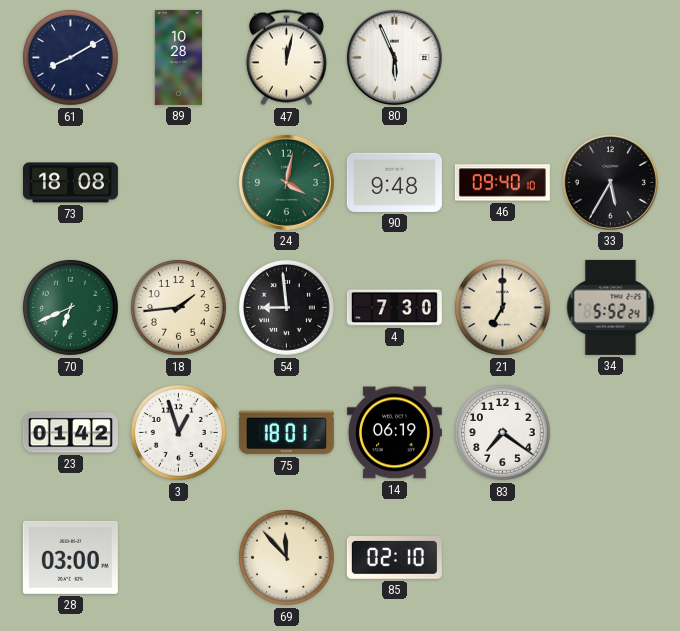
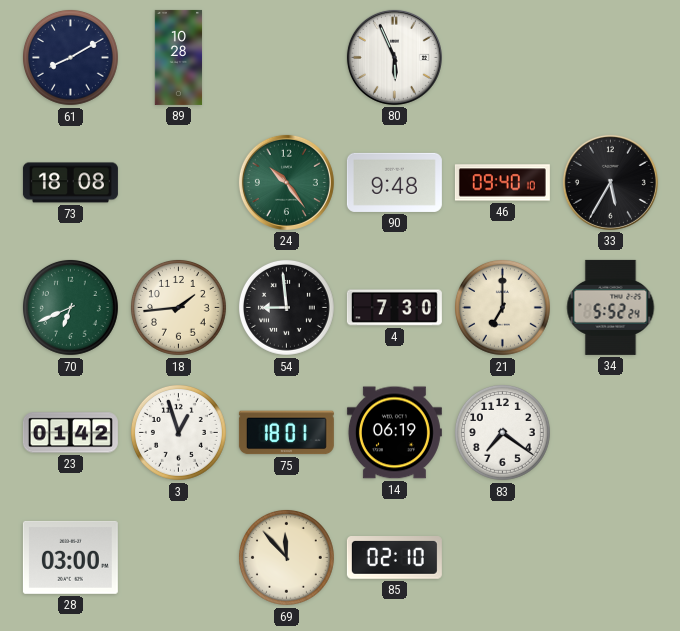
47: 12:02 -> none
24: 4:02 -> 10:24
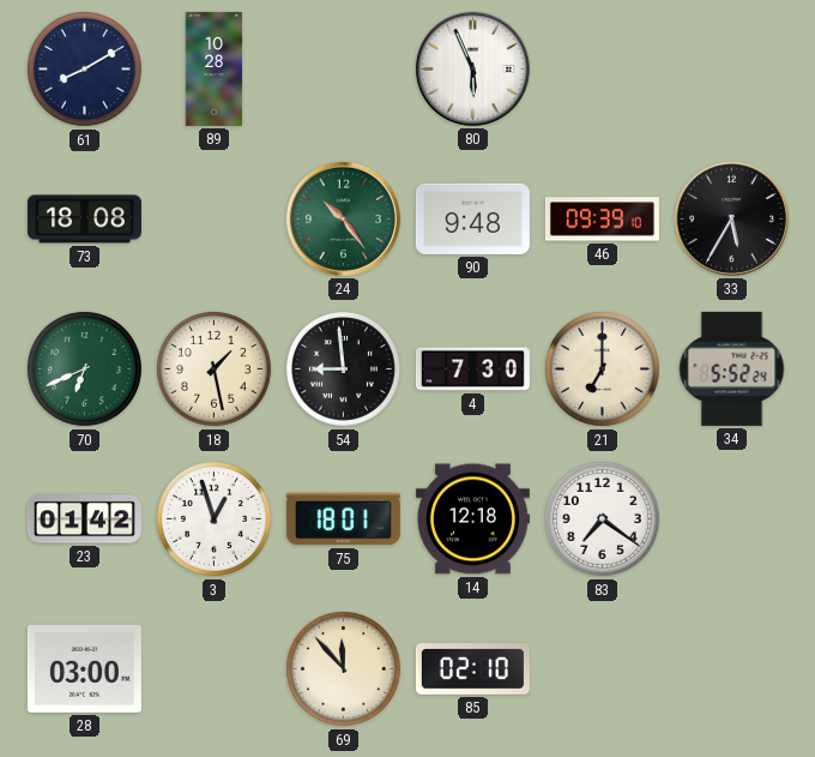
46: 09:40 -> 09:39
18: 1:44 -> 1:28
14: 06:19 -> 12:18
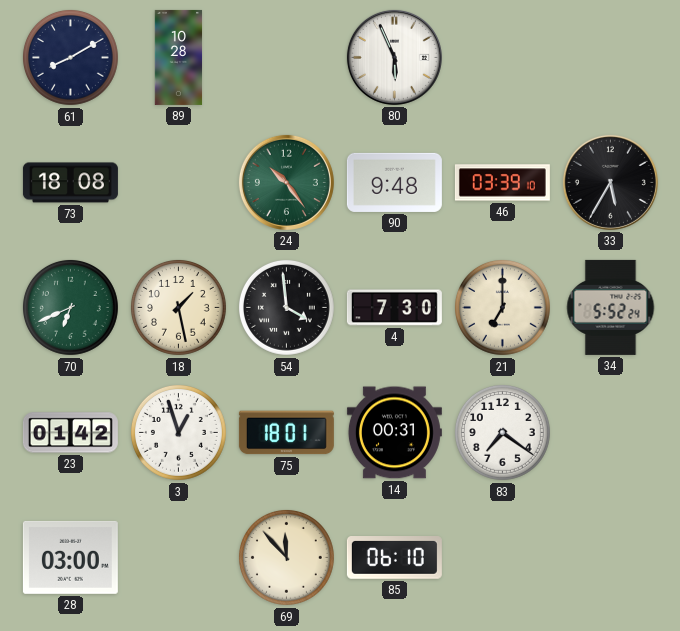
46: 09:39 -> 03:39
54: 8:59 -> 3:59
14: 12:18 -> 00:31
85: 02:10 -> 06:10
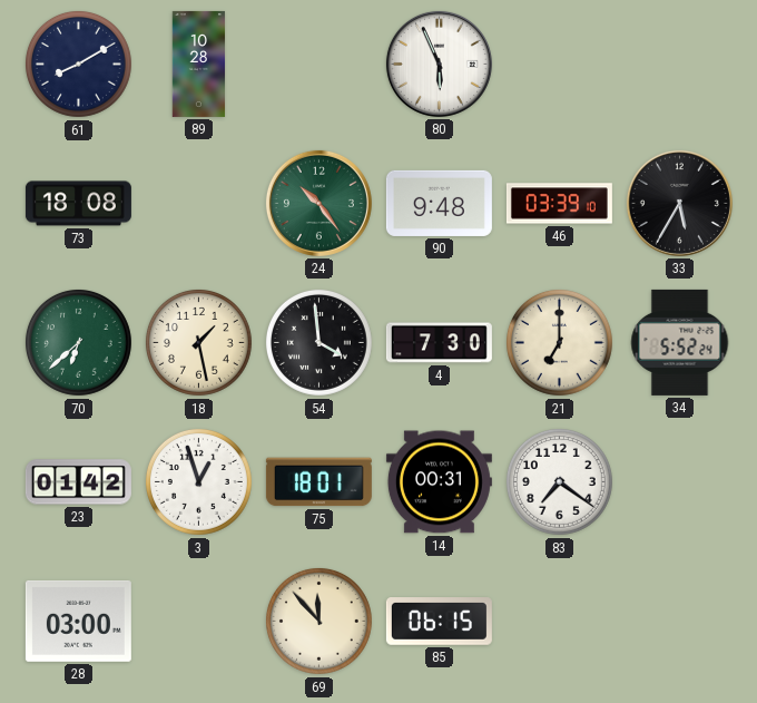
70: 6:41 -> 6:38
85: 06:10 -> 06:15
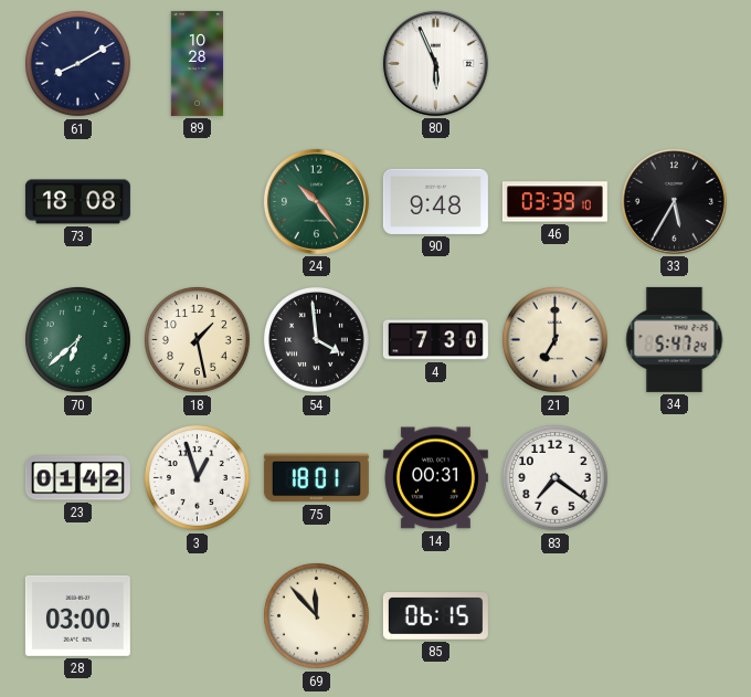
34: 5:52 -> 5:47
